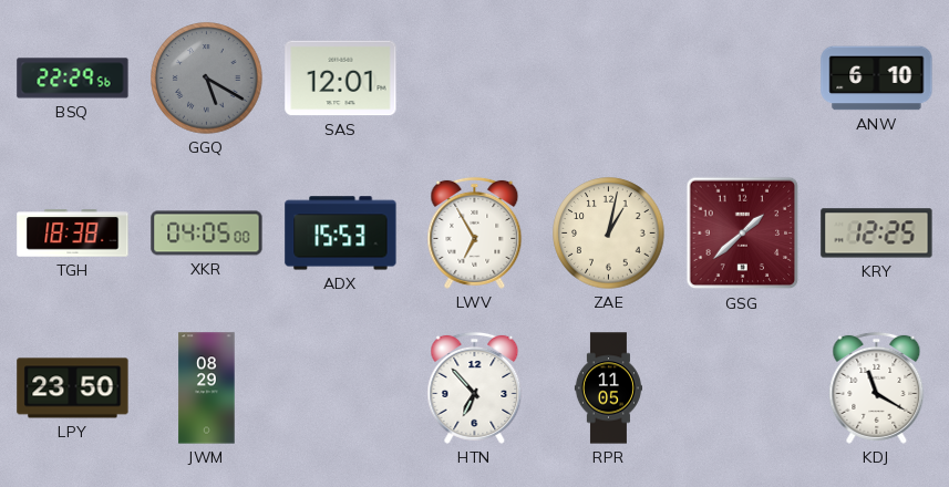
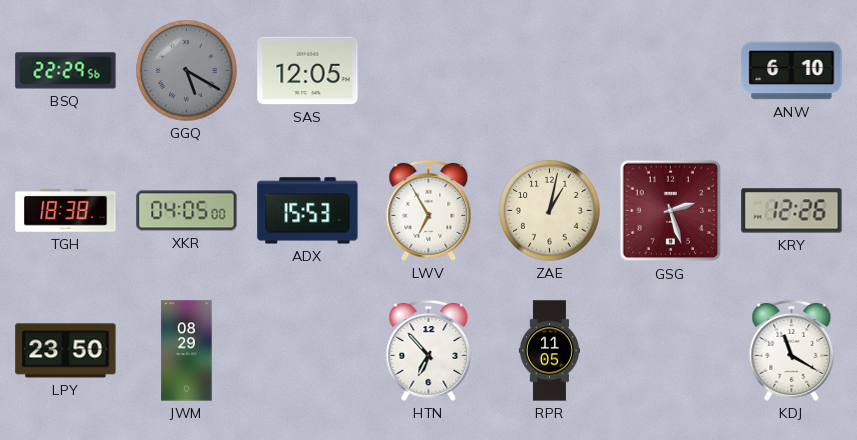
SAS: 12:01 -> 12:05
GSG: 1:38 -> 2:27
KRY: 12:25 -> 12:26
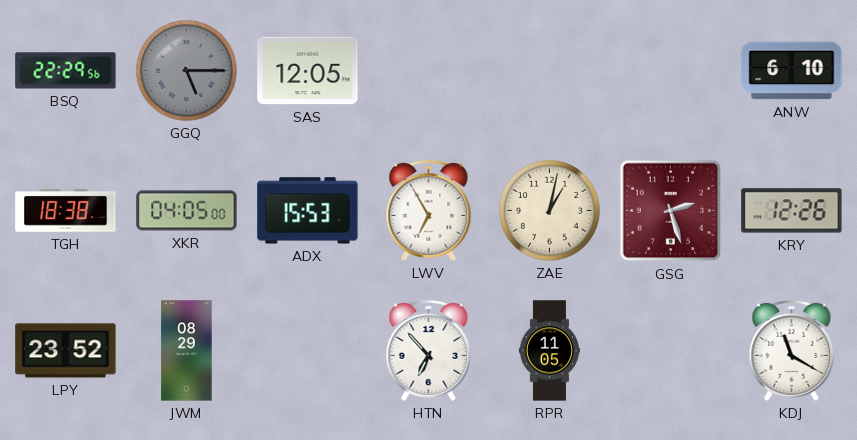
GGQ: 5:20 -> 5:15
LPY: 23:50 -> 23:52
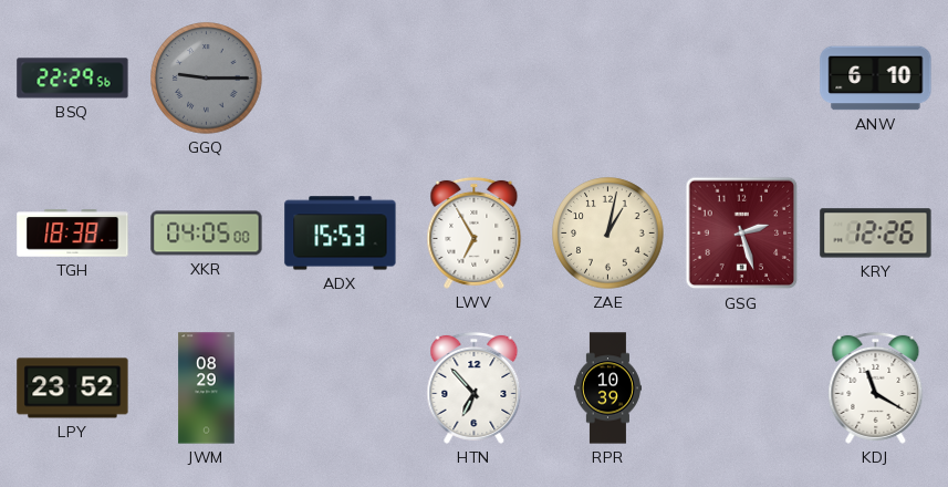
GGQ: 5:15 -> 9:15
SAS: 12:05 -> none
RPR: 11:05 -> 10:39
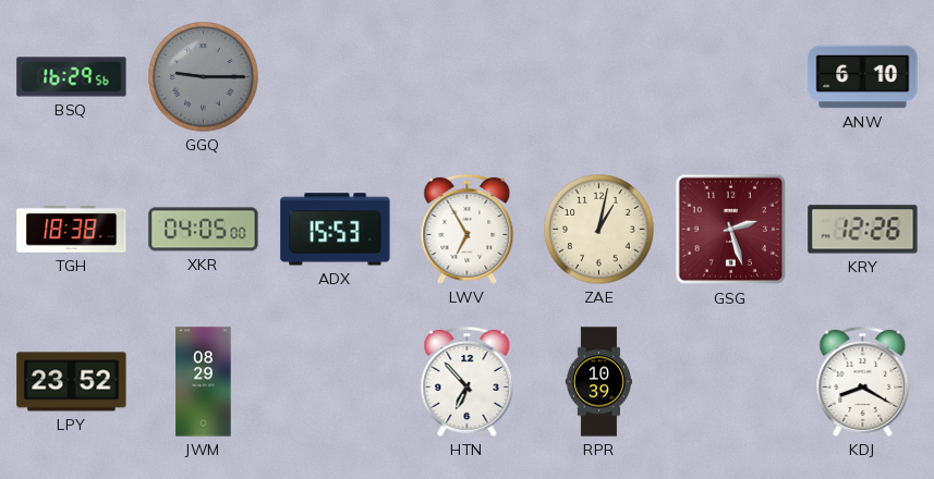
BSQ: 22:29 -> 16:29
KDJ: 11:20 -> 8:20
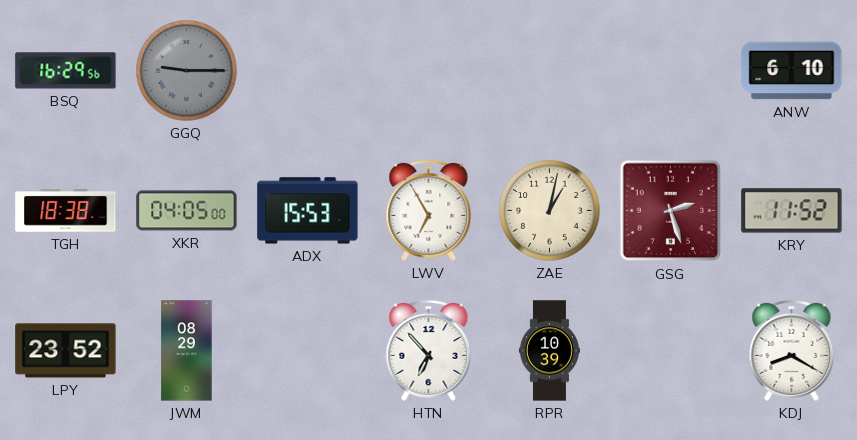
KRY: 12:26 -> 11:52
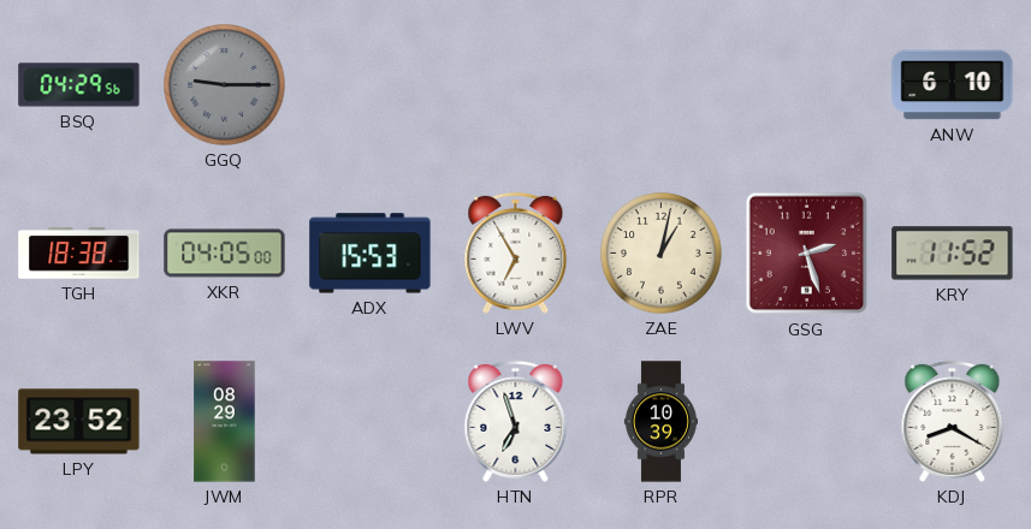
BSQ: 16:29 -> 04:29
HTN: 6:53 -> 6:57
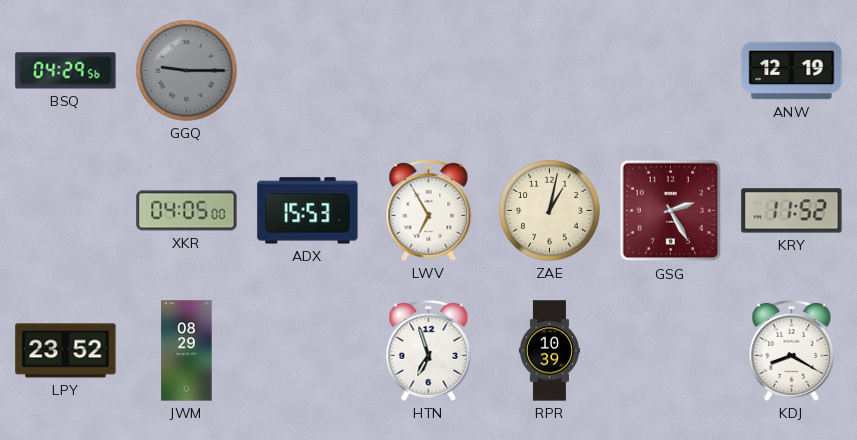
ANW: 6:10 -> 12:19
TGH: 18:38 -> none
GSG: 2:27 -> 2:25
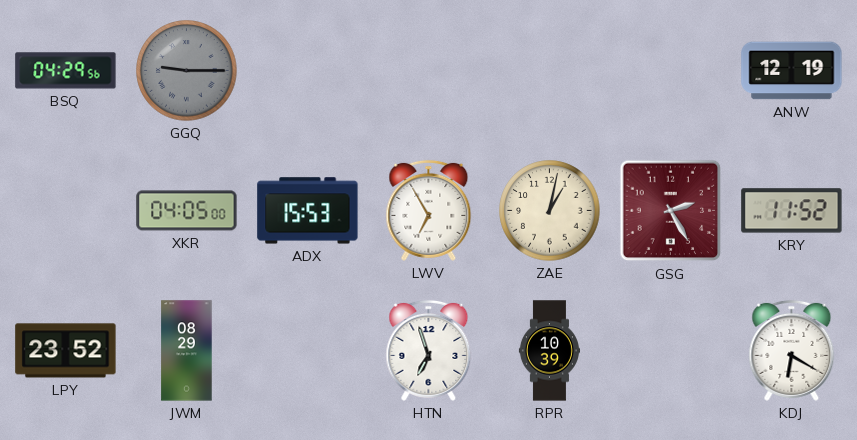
KDJ: 8:20 -> 6:20
